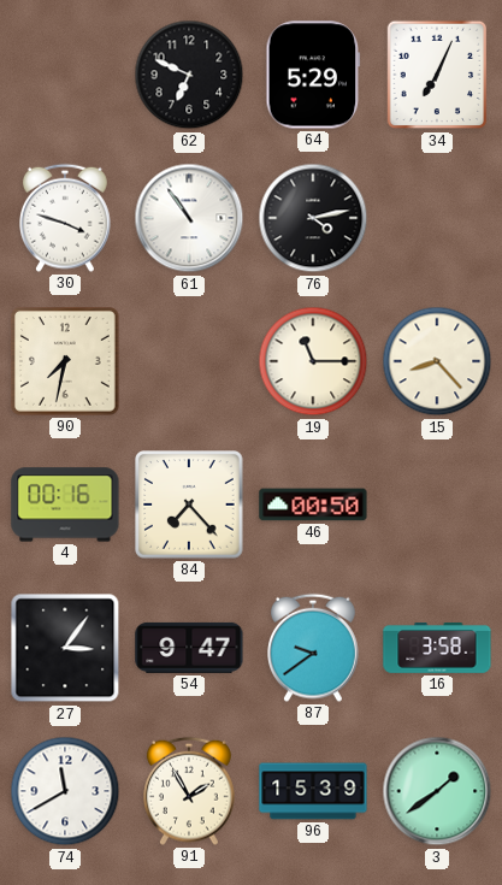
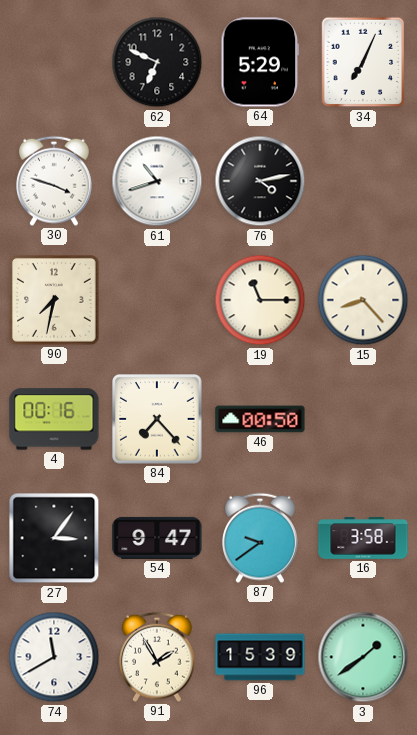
61: 10:54 -> 10:42
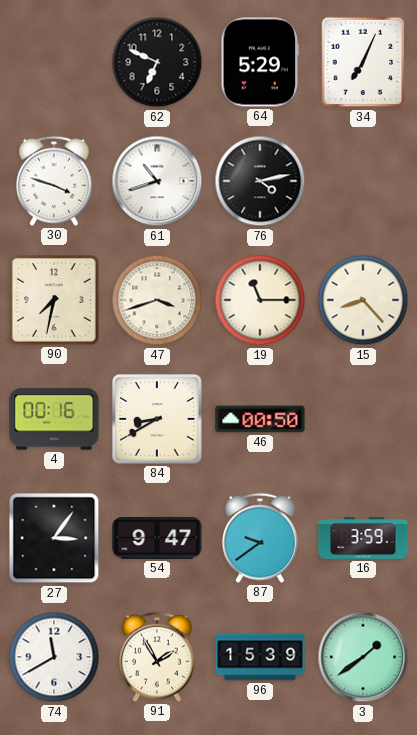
47: none -> 3:42
84: 7:23 -> 8:40
16: 3:58 -> 3:59
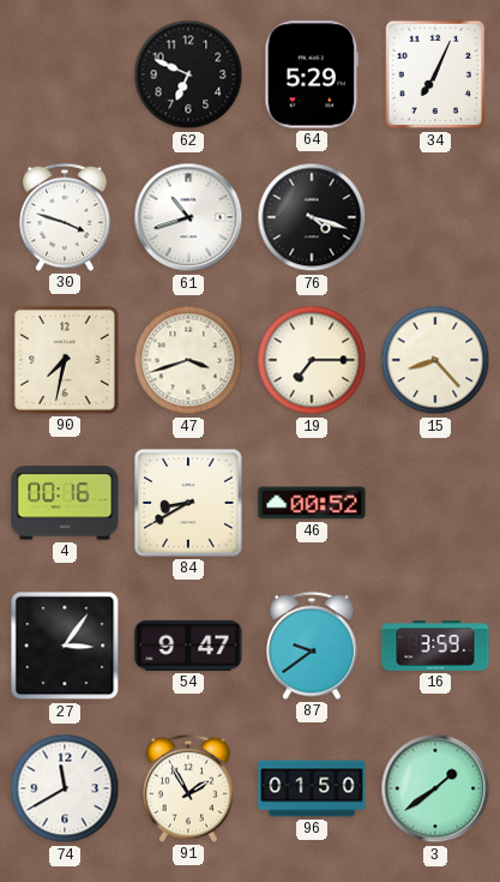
76: 4:13 -> 4:18
19: 11:15 -> 7:15
46: 00:50 -> 00:52
96: 15:39 -> 01:50
